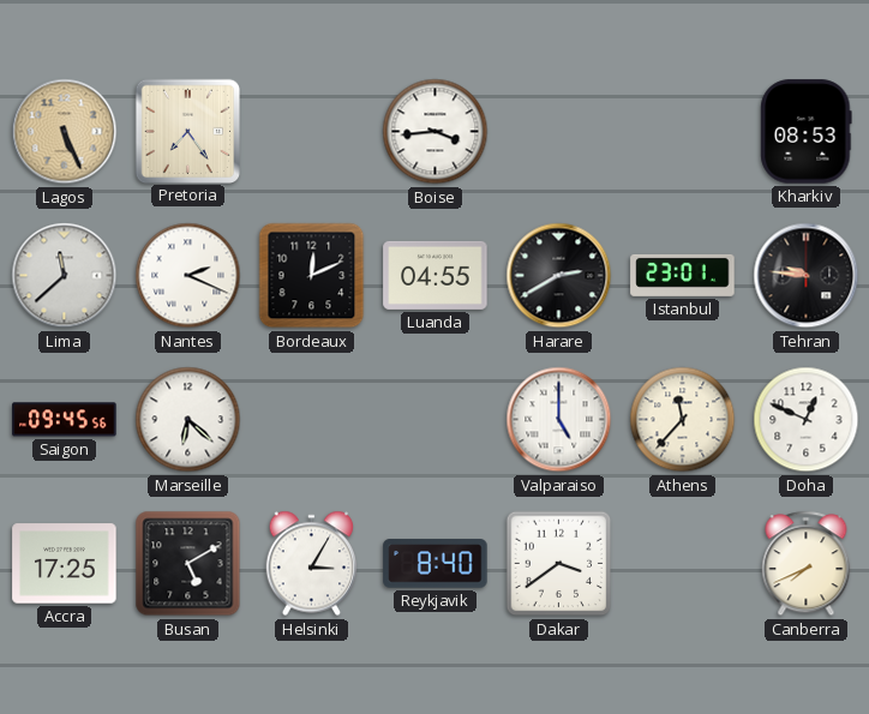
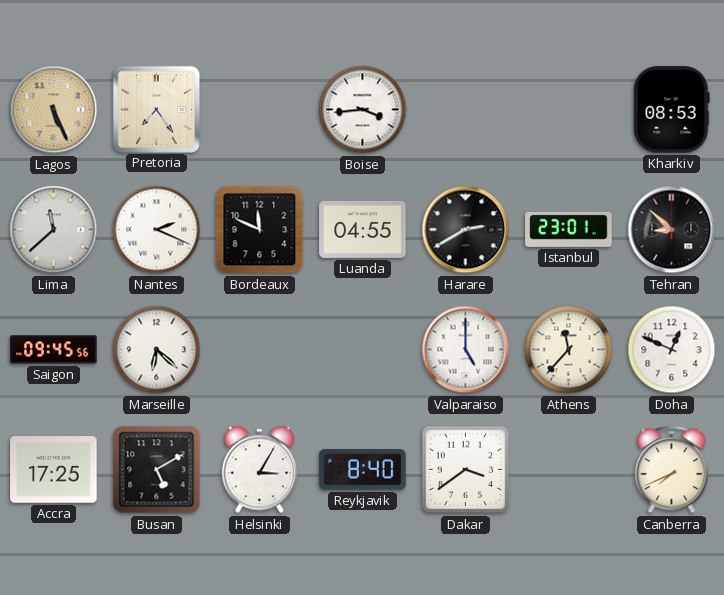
Bordeaux: 12:11 -> 11:49
Tehran: 9:46 -> 8:52
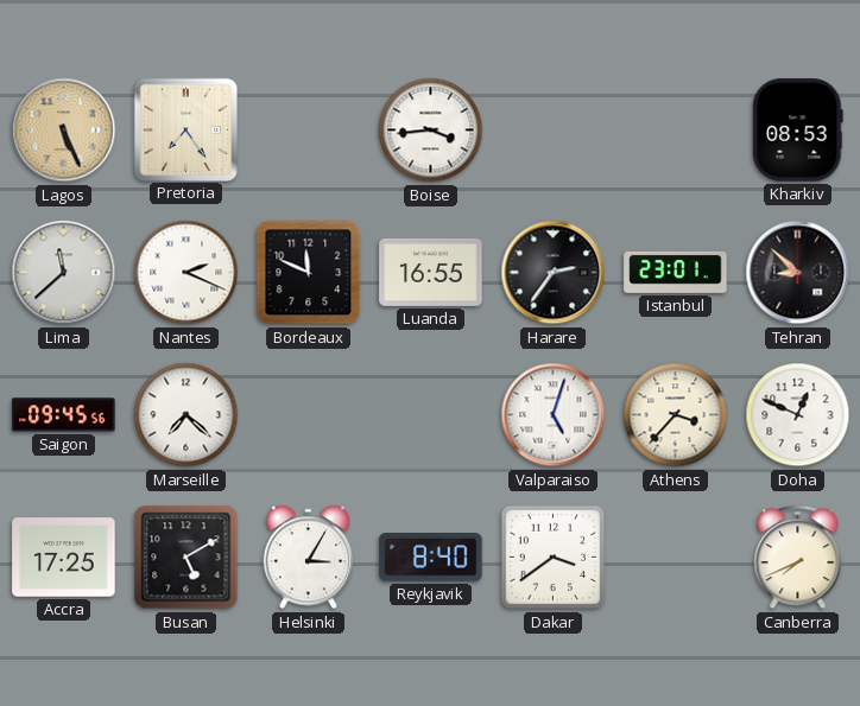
Luanda: 04:55 -> 16:55
Harare: 2:40 -> 2:36
Marseille: 6:22 -> 7:22
Valparaiso: 5:00 -> 5:03
Athens: 11:37 -> 3:37
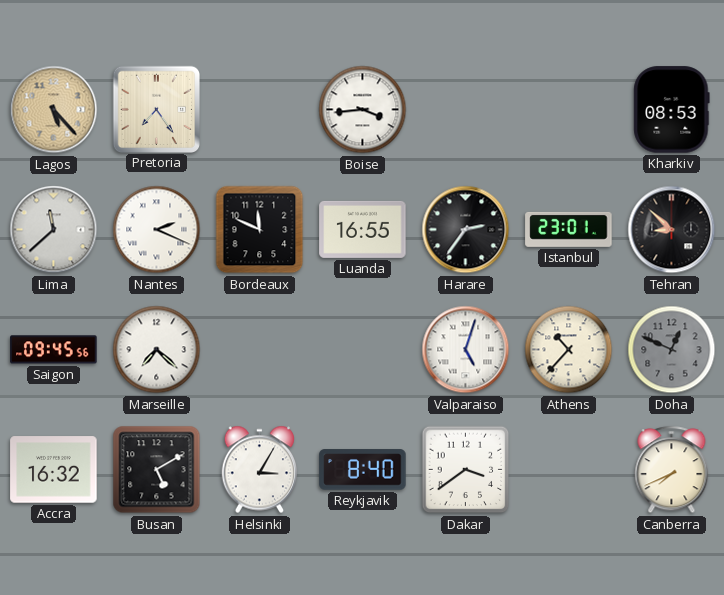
Lagos: 5:26 -> 5:23
Athens: 3:37 -> 10:37
Doha dial: white -> grey
Accra: 17:25 -> 16:32
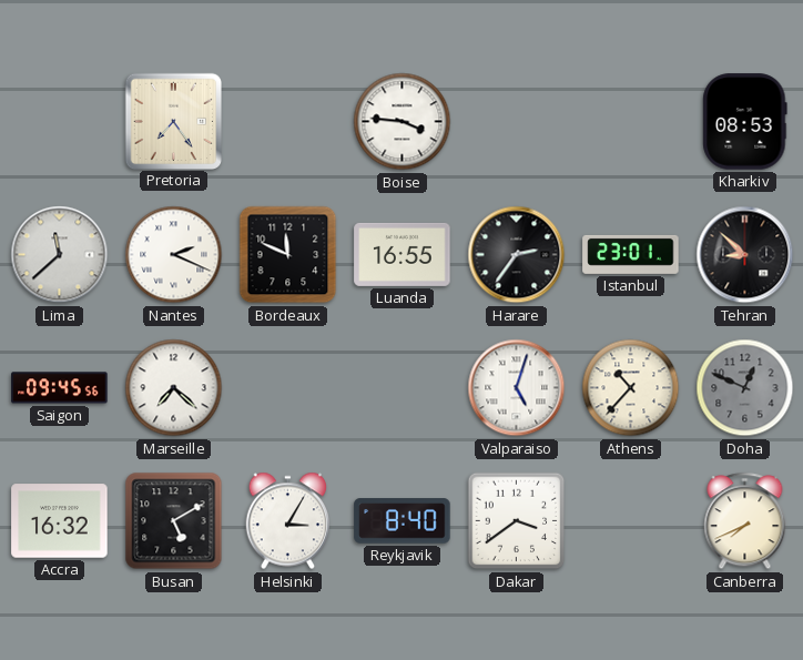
Lagos: 5:23 -> none
Boise: 3:44 -> 3:46
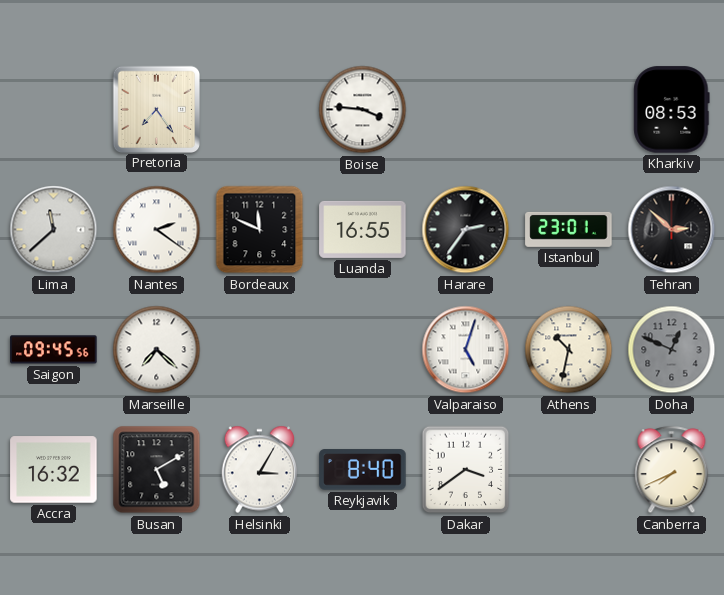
Nantes: 2:19 -> 2:21
Tehran: 8:52 -> 2:52
Athens: 10:37 -> 10:32
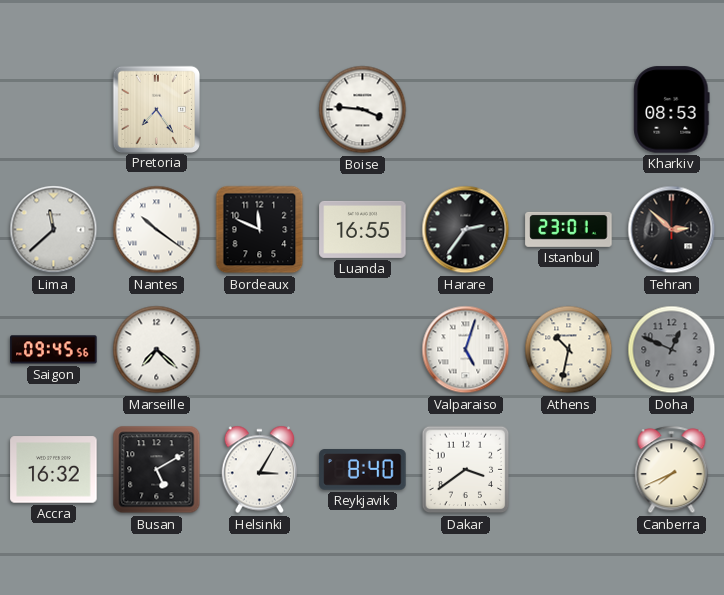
Nantes: 2:21 -> 10:21
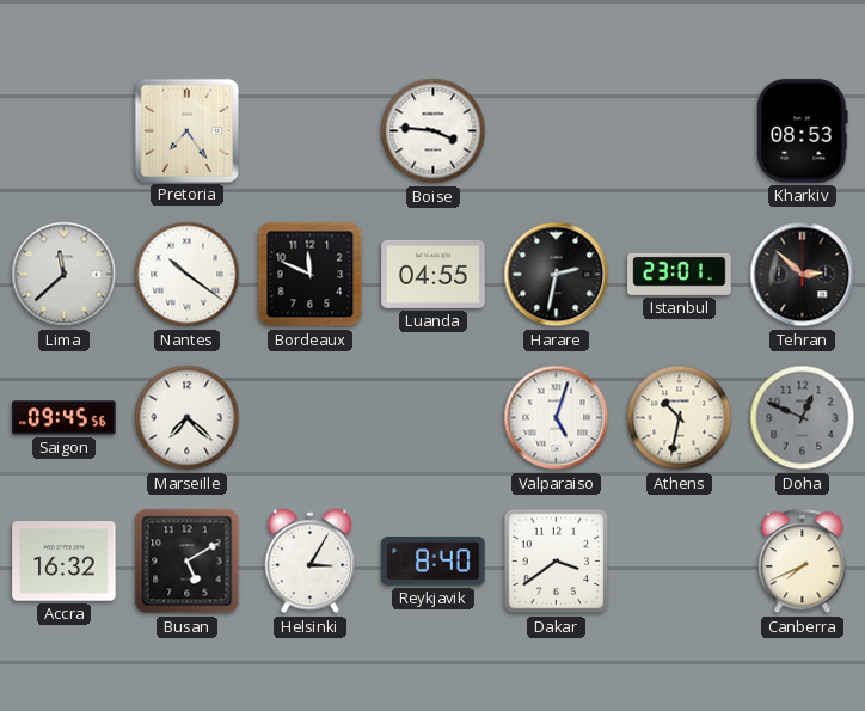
Luanda: 16:55 -> 04:55
Harare: 2:36 -> 2:32
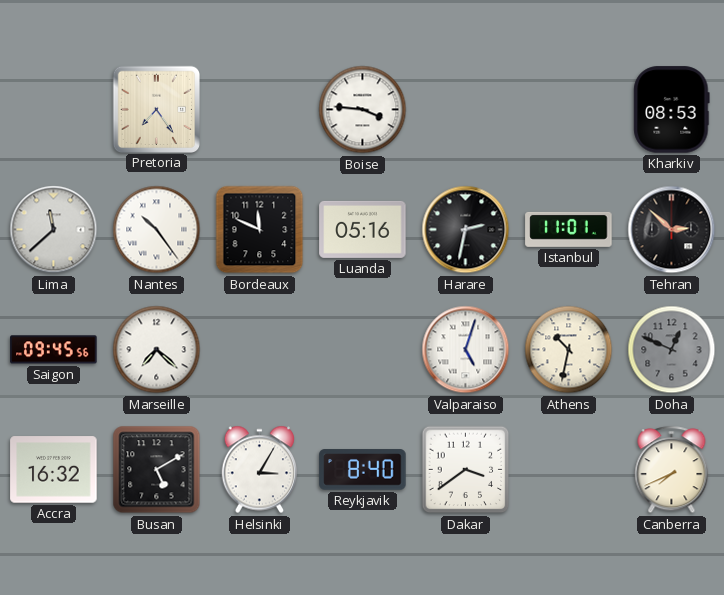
Nantes: 10:21 -> 10:24
Luanda: 04:55 -> 05:16
Istanbul: 23:01 -> 11:01
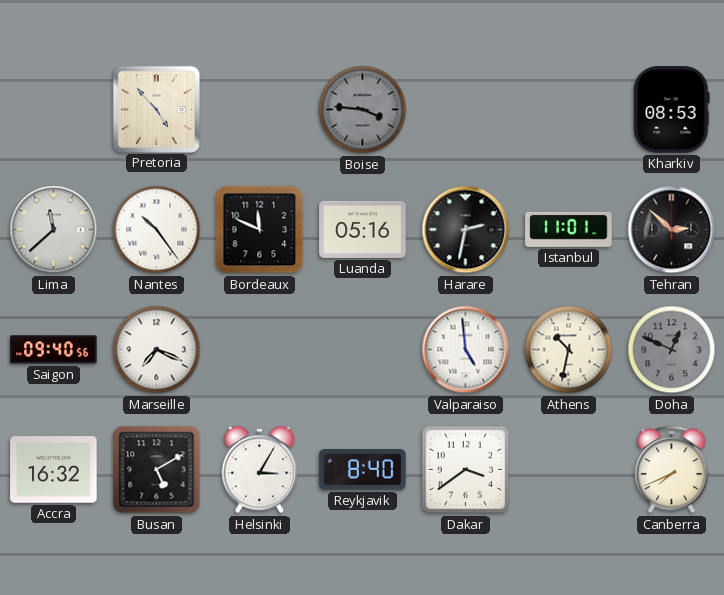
Pretoria: 7:24 -> 4:53
Boise dial: white -> grey
Saigon: 09:45 -> 09:40
Marseille: 7:22 -> 7:19
Valparaiso: 5:03 -> 4:59
